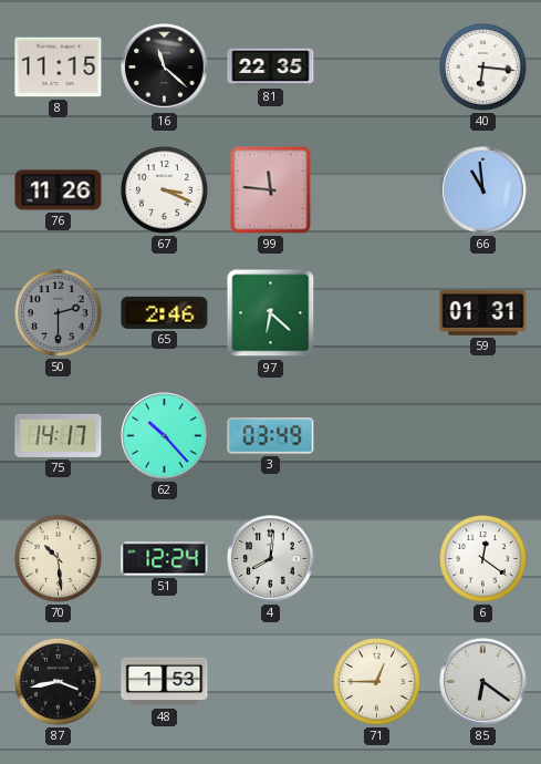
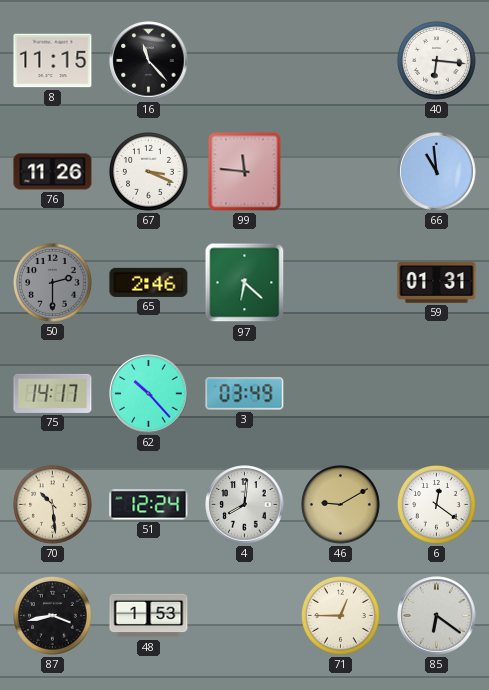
16: 11:22 -> 11:23
81: 22:35 -> none
46: none -> 9:10
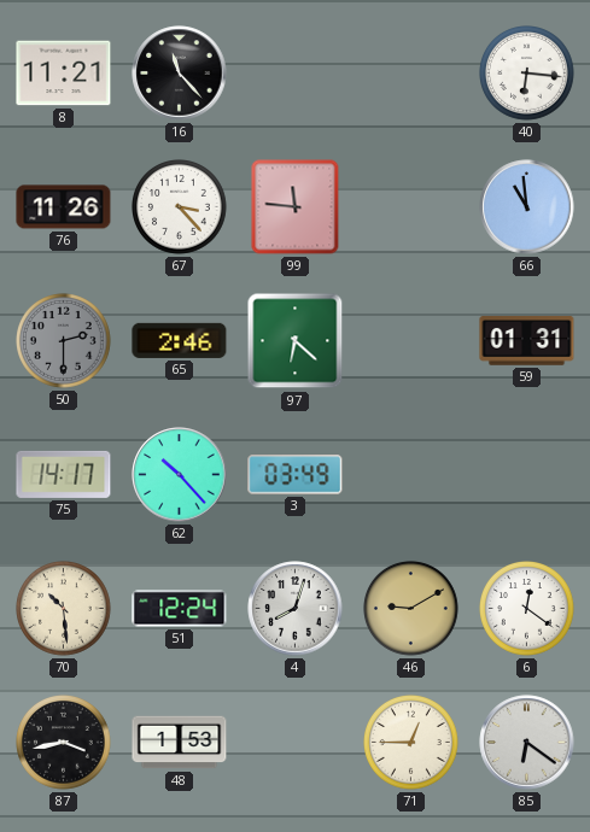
8: 11:15 -> 11:21
67: 3:19 -> 3:23
4: 8:01 -> 8:03
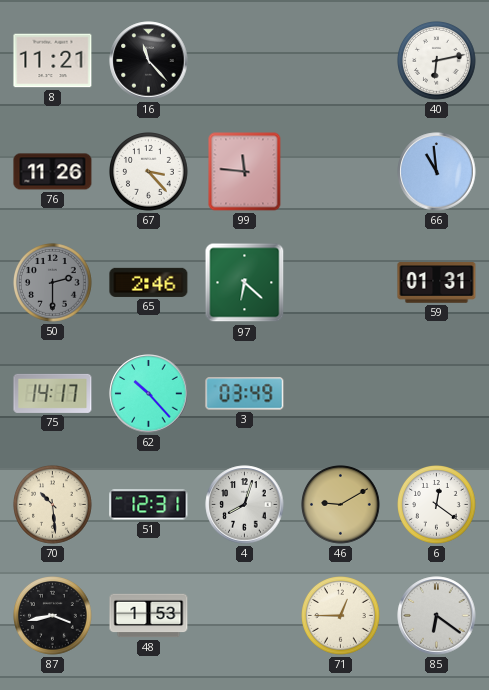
40: 6:16 -> 6:13
51: 12:24 -> 12:31
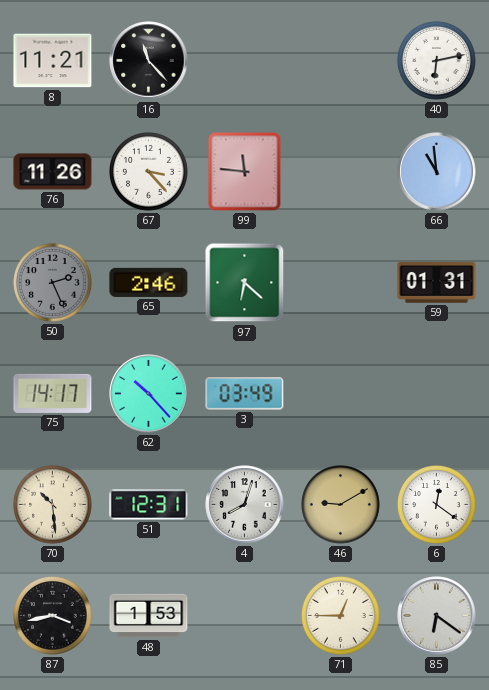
50: 2:30 -> 2:26
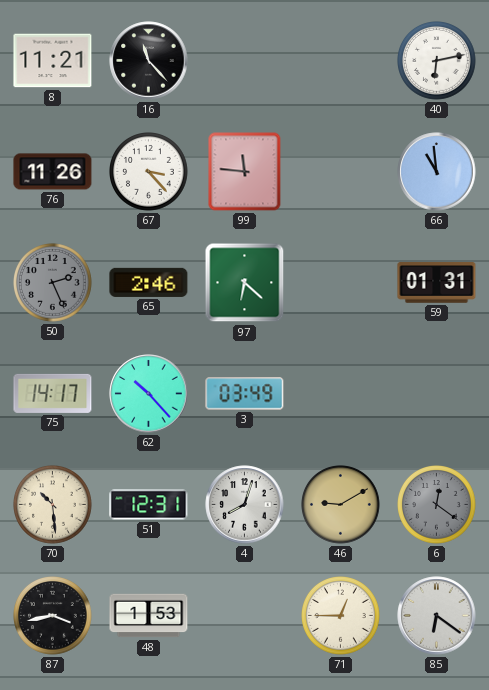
6 dial: white -> grey
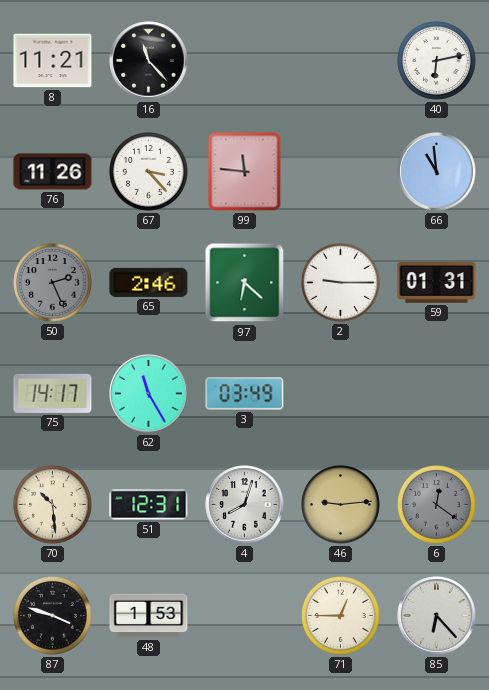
2: none -> 9:15
62: 10:23 -> 11:25
46: 9:10 -> 9:14
87: 3:43 -> 3:48
85: 6:21 -> 6:23
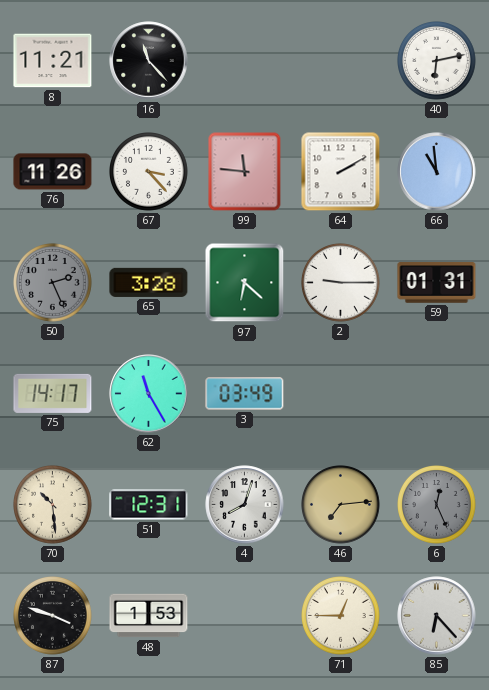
64: none -> 2:10
65: 2:46 -> 3:28
46: 9:14 -> 7:14
6: 12:21 -> 12:26
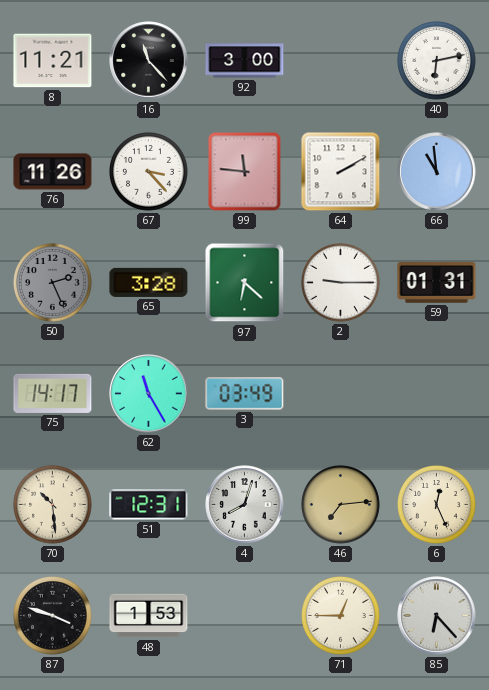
92: none -> 3:00
6 dial: grey -> cream
